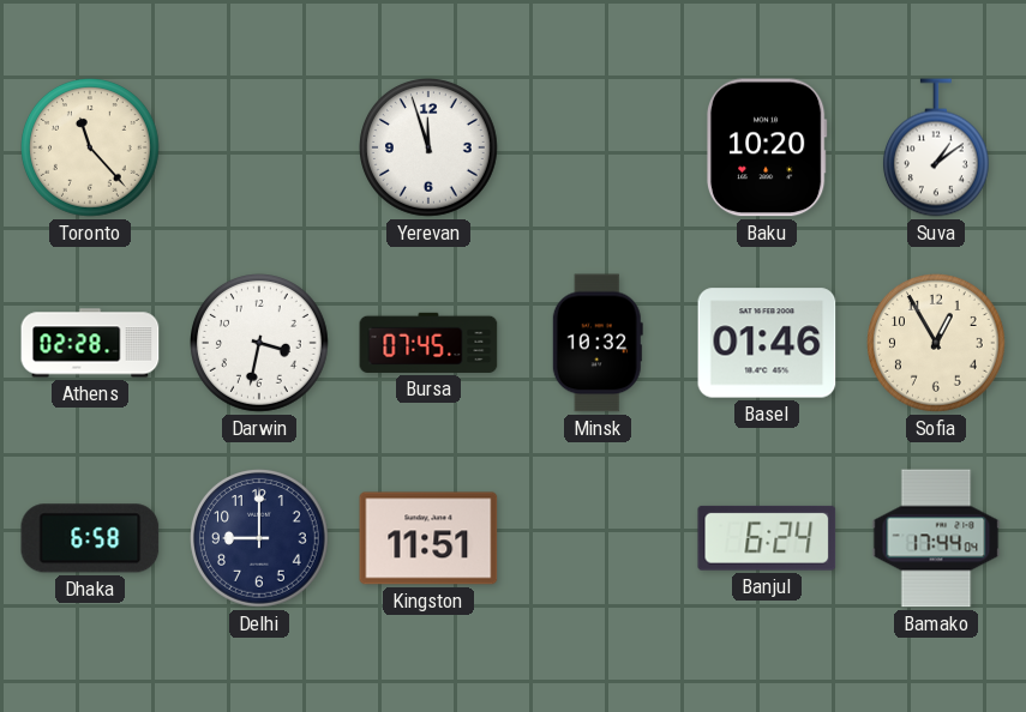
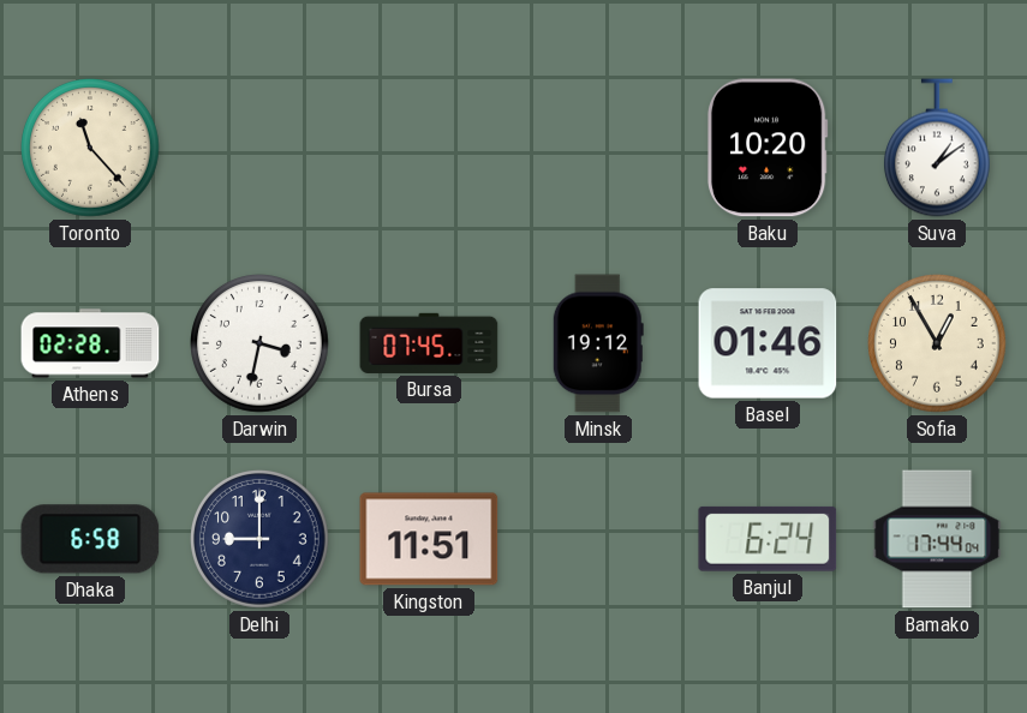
Yerevan: 11:57 -> none
Minsk: 10:32 -> 19:12
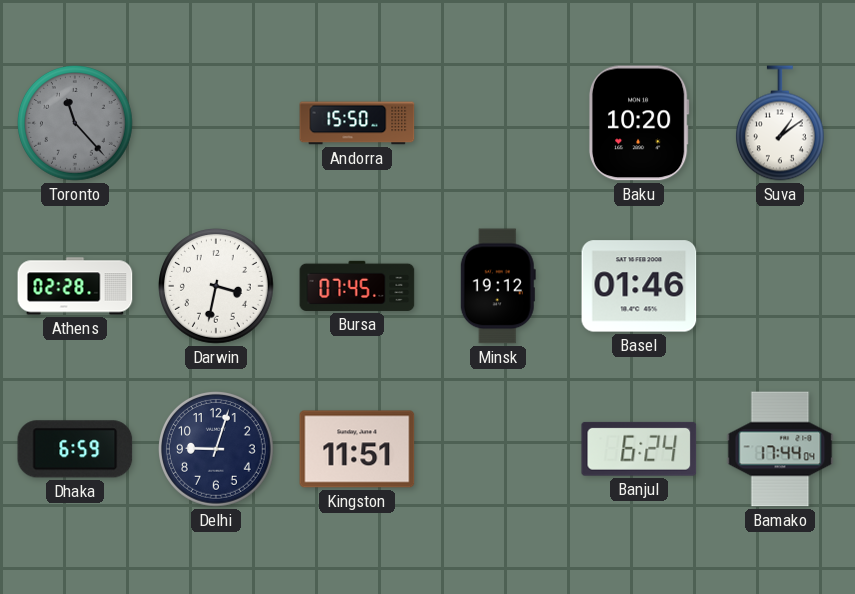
Toronto dial: cream -> grey
Andorra: none -> 15:50
Sofia: 12:55 -> none
Dhaka: 6:58 -> 6:59
Delhi: 9:00 -> 9:03
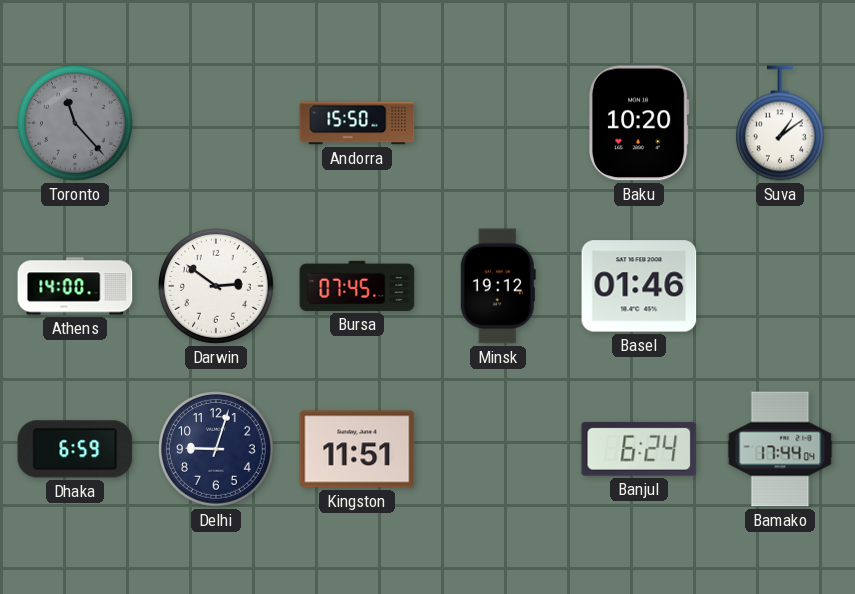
Athens: 02:28 -> 14:00
Darwin: 3:32 -> 2:51
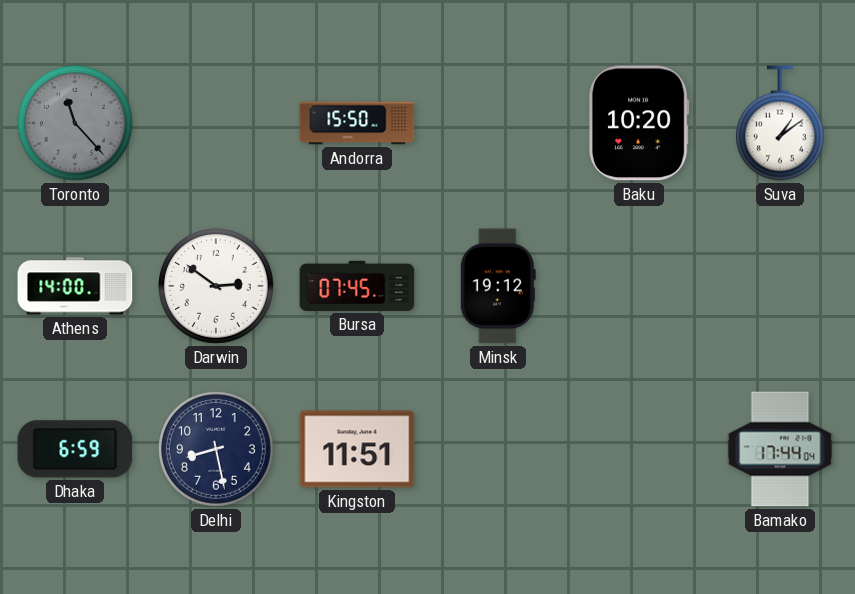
Basel: 01:46 -> none
Delhi: 9:03 -> 8:28
Banjul: 6:24 -> none
